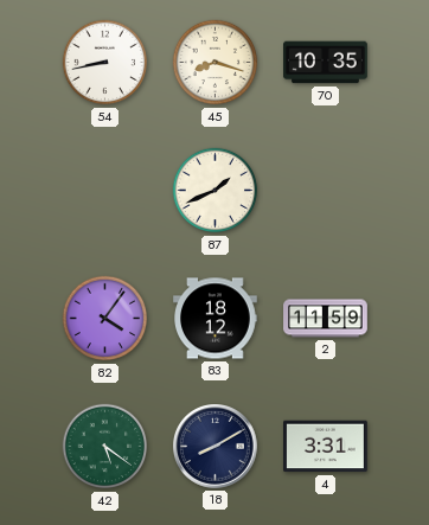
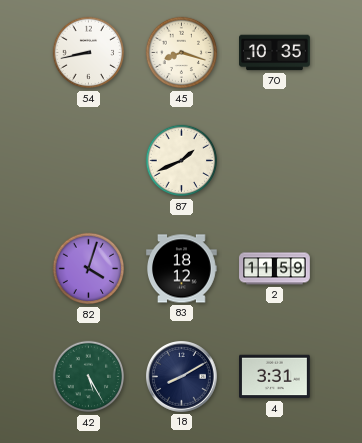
82: 4:06 -> 4:03
42: 5:21 -> 5:25
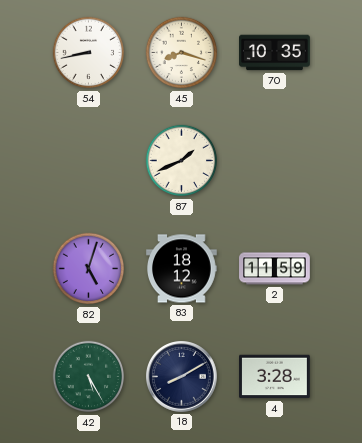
82: 4:03 -> 5:03
4: 3:31 -> 3:28
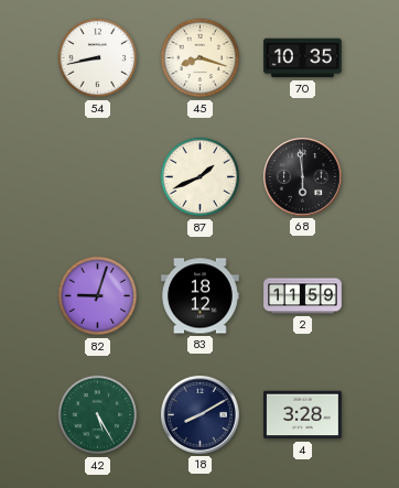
68: none -> 5:59
82: 5:03 -> 9:03
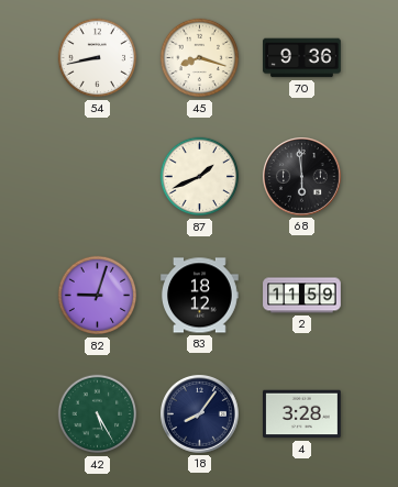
70: 10:35 -> 9:36
18: 8:10 -> 8:06
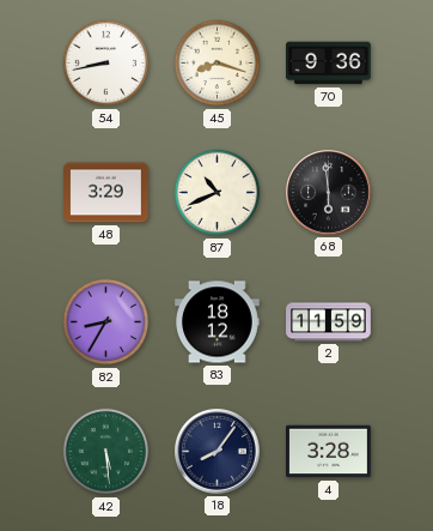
48: none -> 3:29
87: 1:41 -> 10:41
82: 9:03 -> 8:35
42: 5:25 -> 5:29
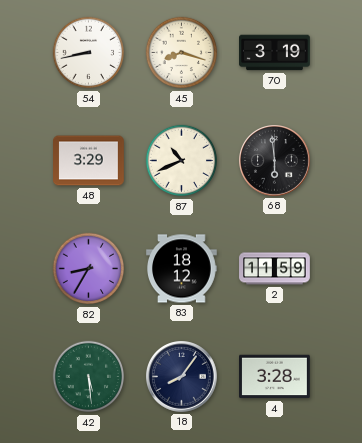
70: 9:36 -> 3:19
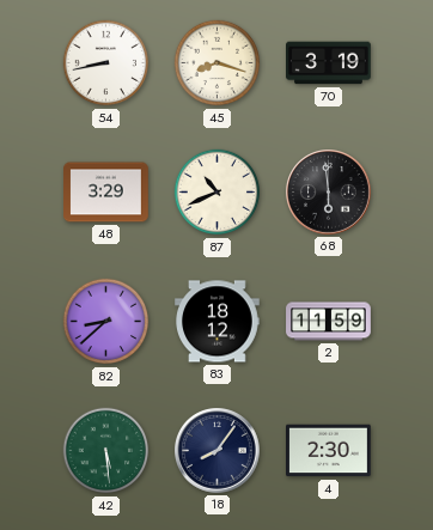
82: 8:35 -> 8:38
4: 3:28 -> 2:30
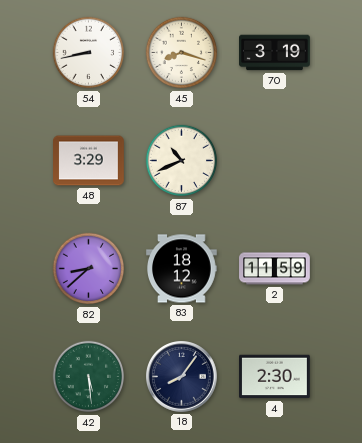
68: 5:59 -> none
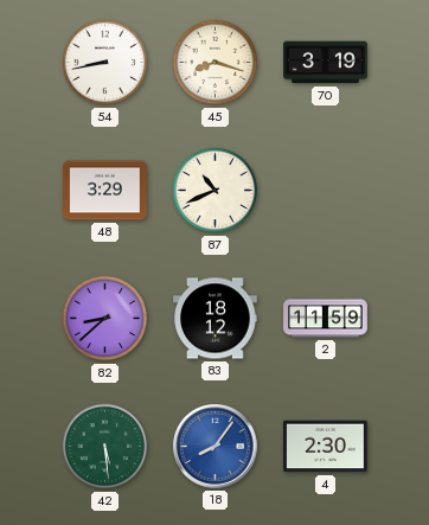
18 dial: navy -> blue
